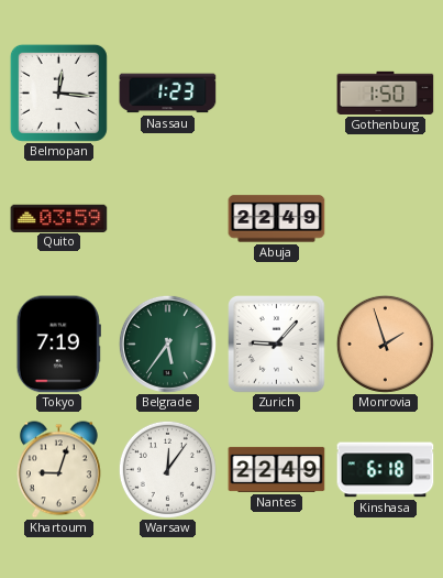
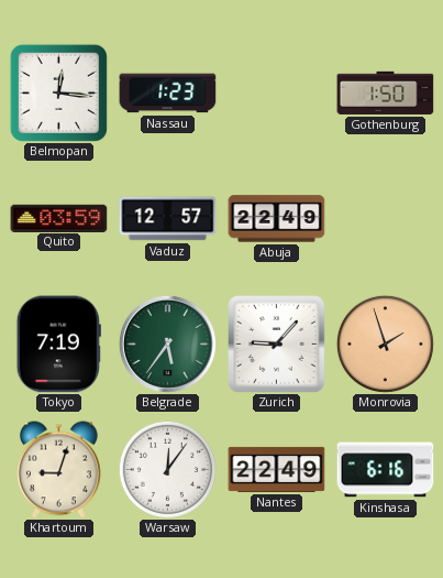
Vaduz: none -> 12:57
Kinshasa: 6:18 -> 6:16
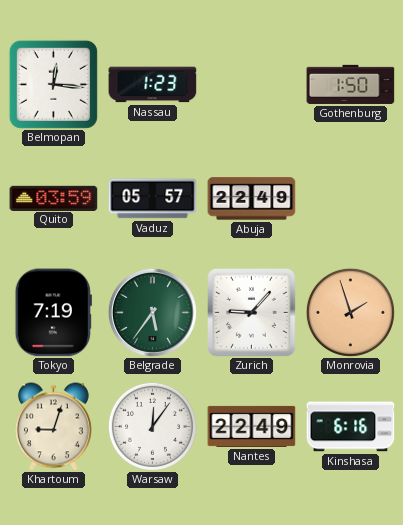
Vaduz: 12:57 -> 05:57
